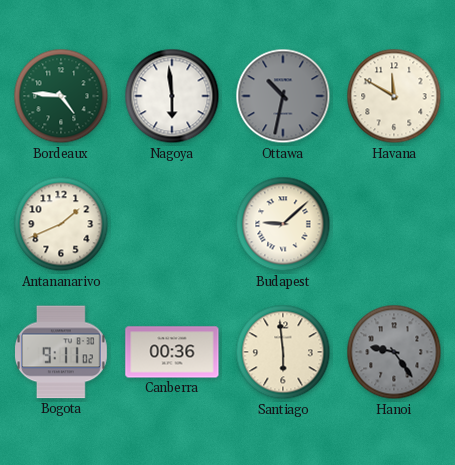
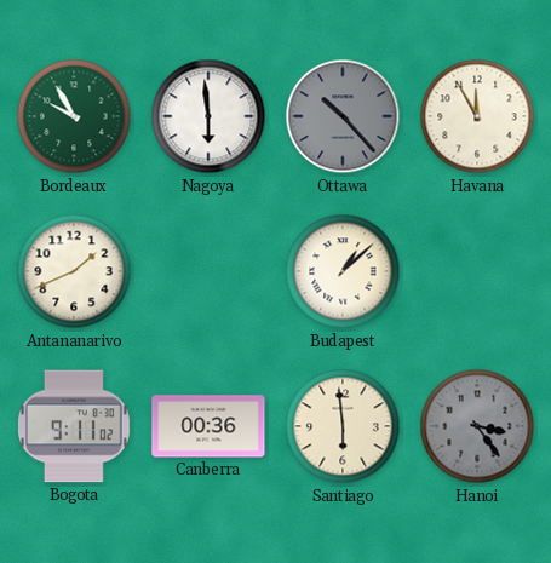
Bordeaux: 4:46 -> 9:55
Ottawa: 10:32 -> 10:23
Havana: 11:50 -> 11:55
Budapest: 9:08 -> 1:08
Hanoi: 9:24 -> 3:24
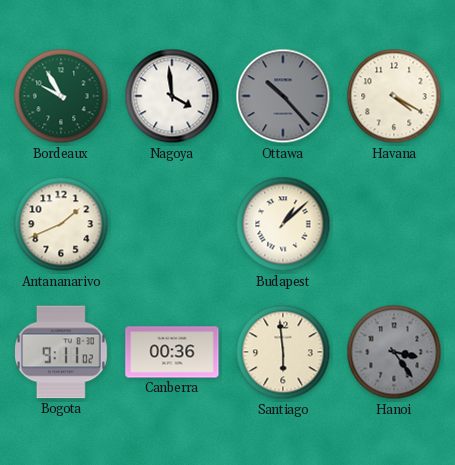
Nagoya: 5:59 -> 3:59
Havana: 11:55 -> 4:20
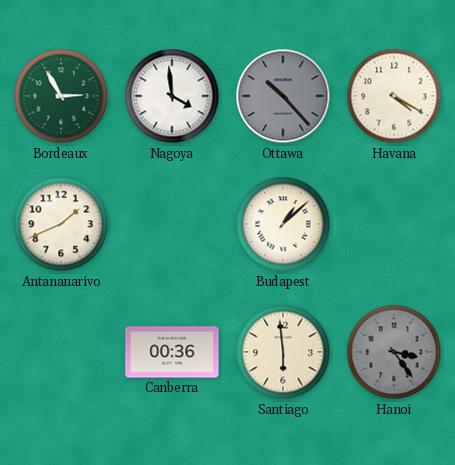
Bordeaux: 9:55 -> 2:55
Bogota: 9:11 -> none
